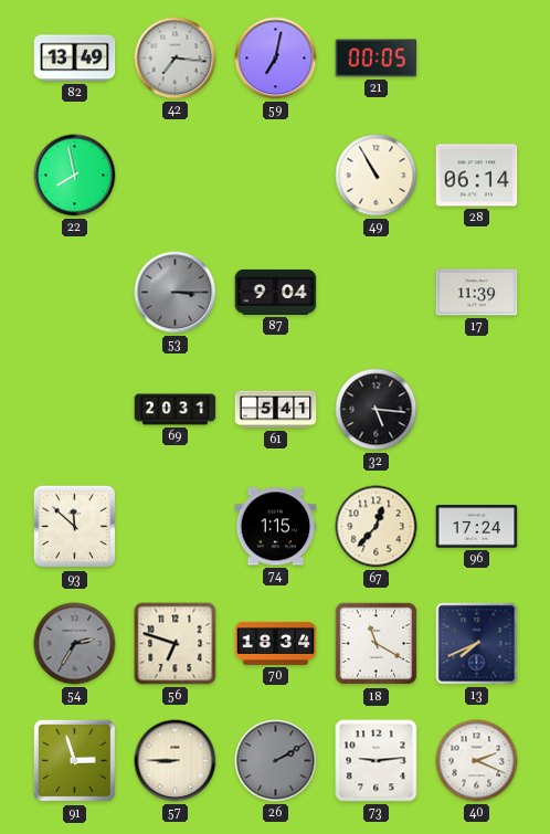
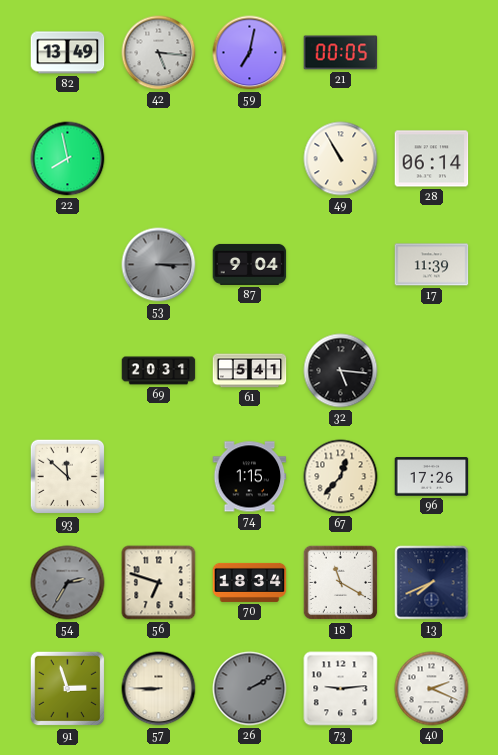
42: 7:16 -> 5:16
96: 17:24 -> 17:26
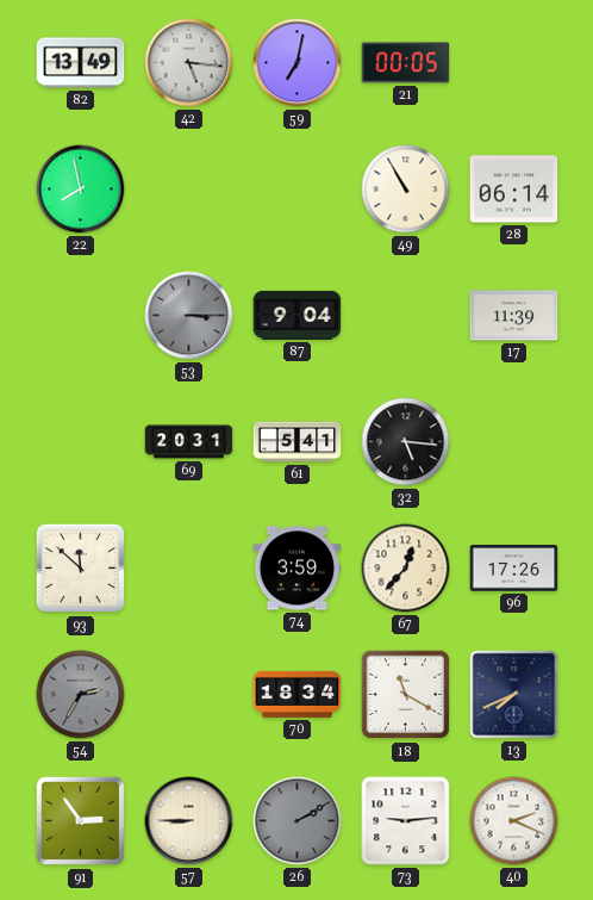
74: 1:15 -> 3:59
56: 6:48 -> none
91: 2:57 -> 2:54
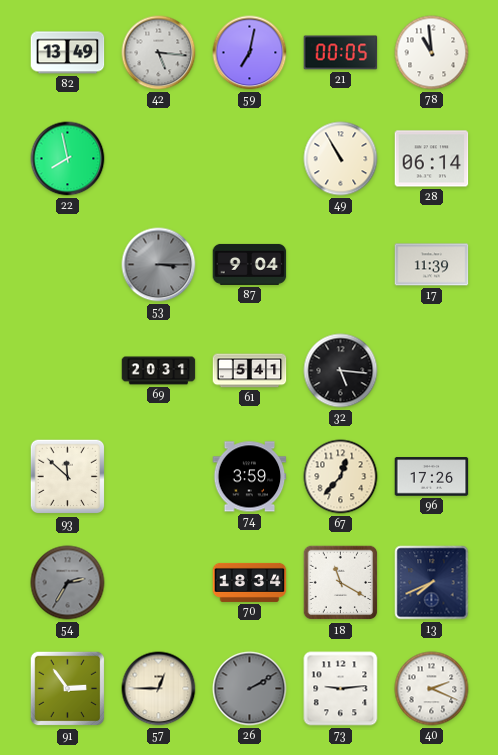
78: none -> 10:59
57: 8:45 -> 12:45
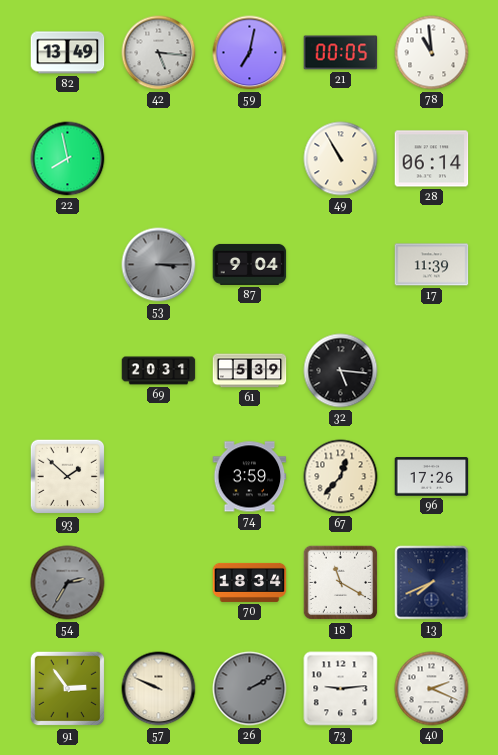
61: 5:41 -> 5:39
93: 11:52 -> 1:52
57: 12:45 -> 9:49
